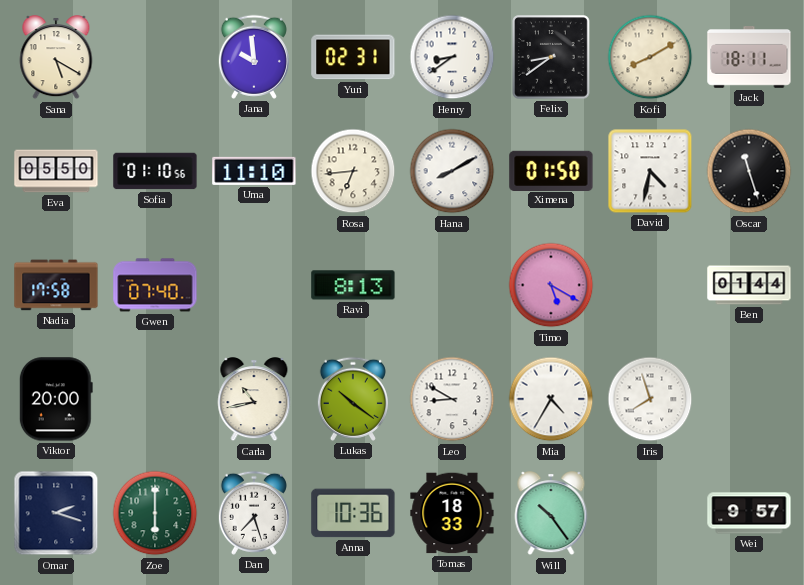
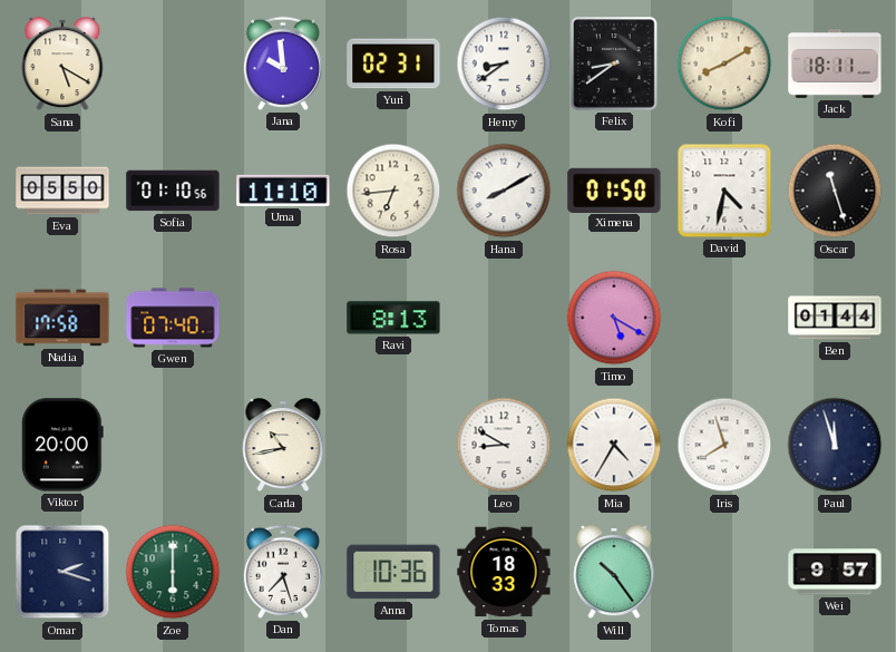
Lukas: 10:21 -> none
Paul: none -> 11:57
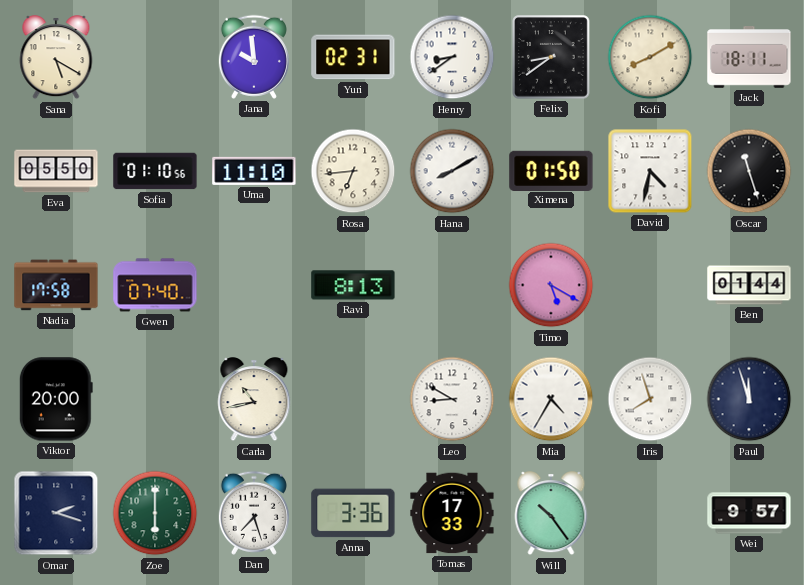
Anna: 10:36 -> 3:36
Tomas: 18:33 -> 17:33
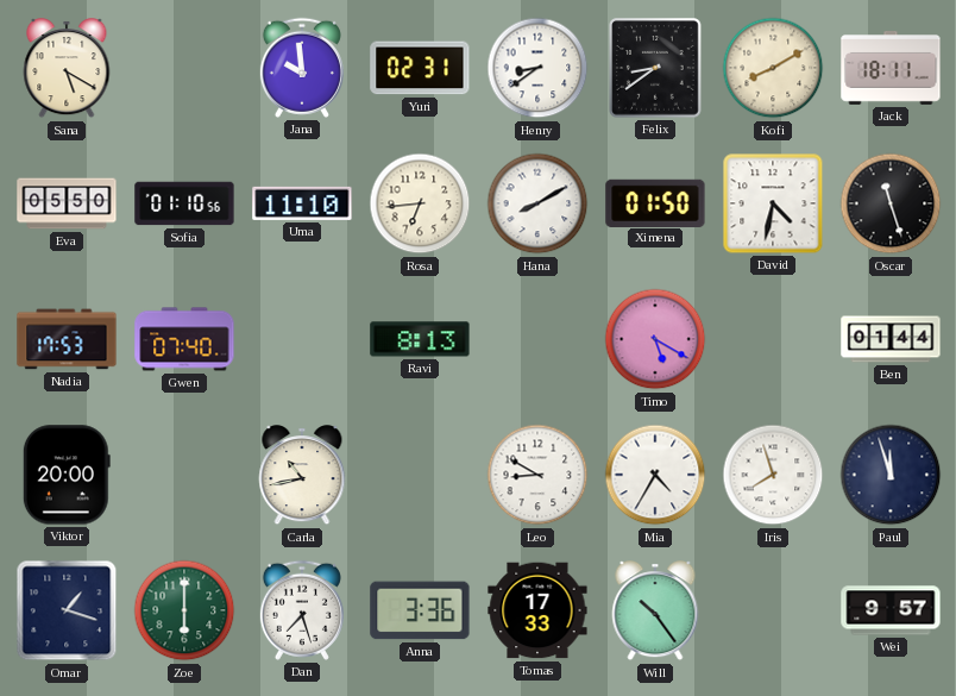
Nadia: 17:58 -> 17:53
Omar: 2:18 -> 1:18
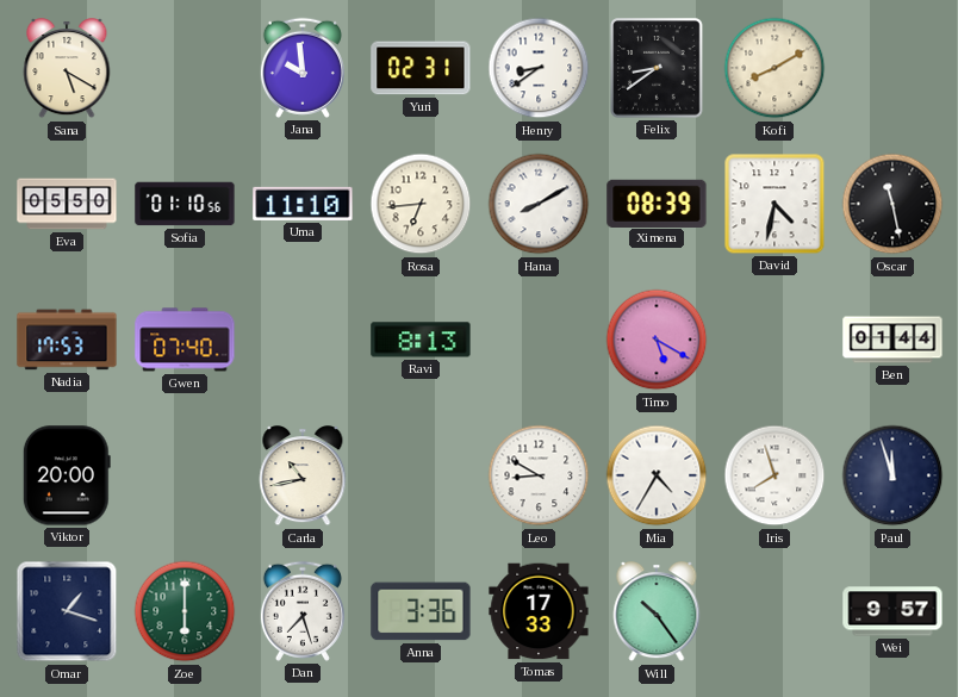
Jack: 18:11 -> none
Ximena: 01:50 -> 08:39
Oscar: 11:27 -> 11:28
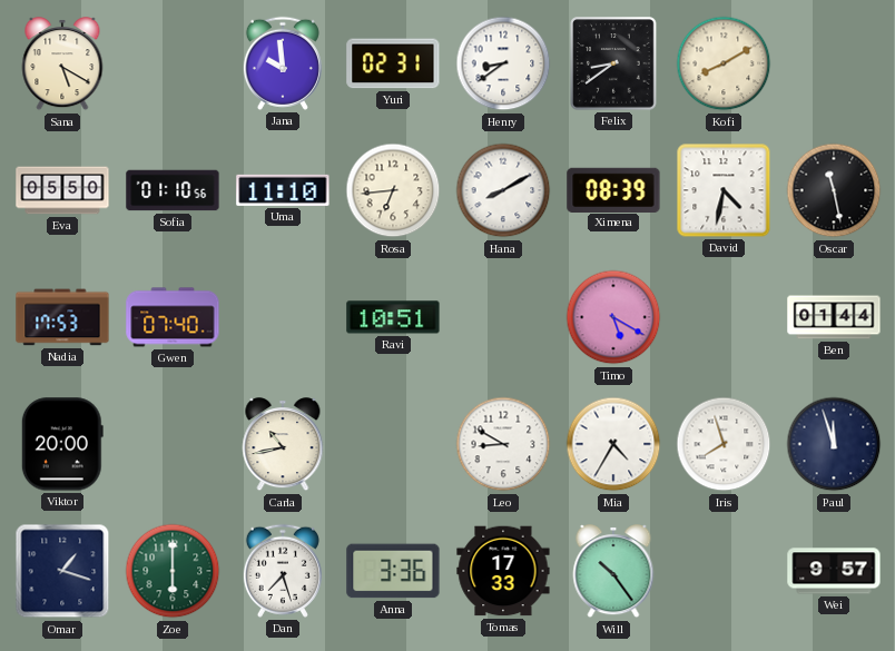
Ravi: 8:13 -> 10:51
